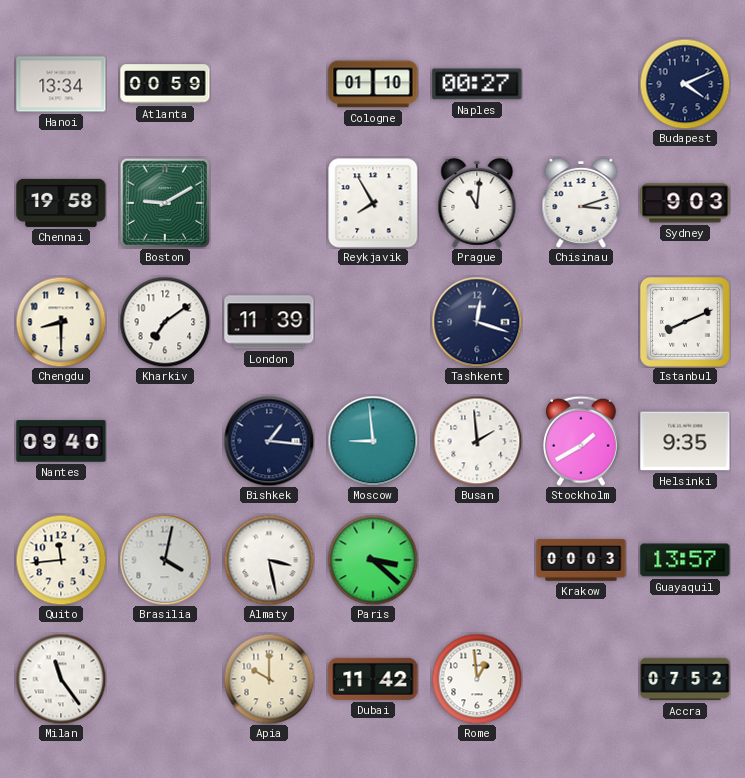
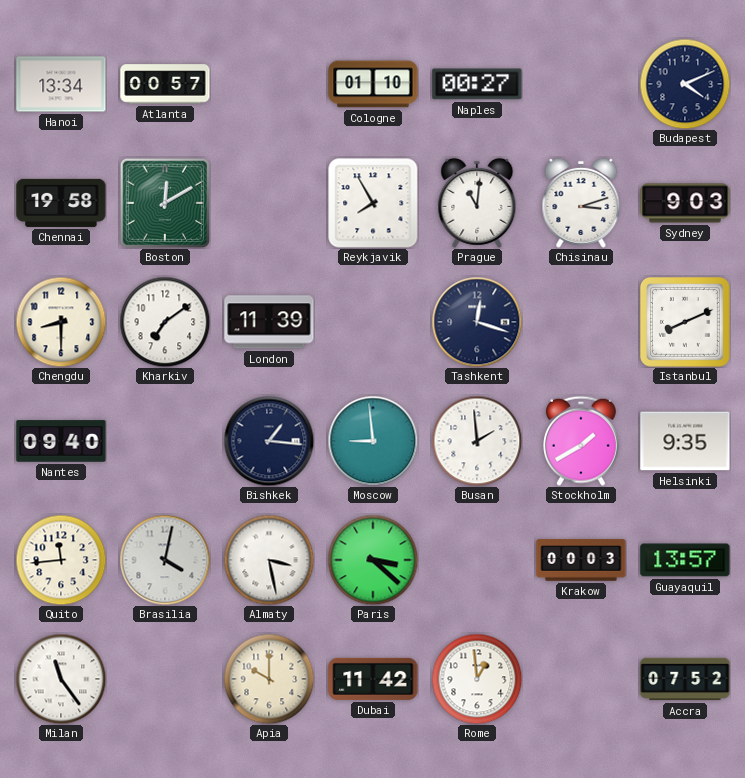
Atlanta: 00:59 -> 00:57
Boston: 9:10 -> 12:10
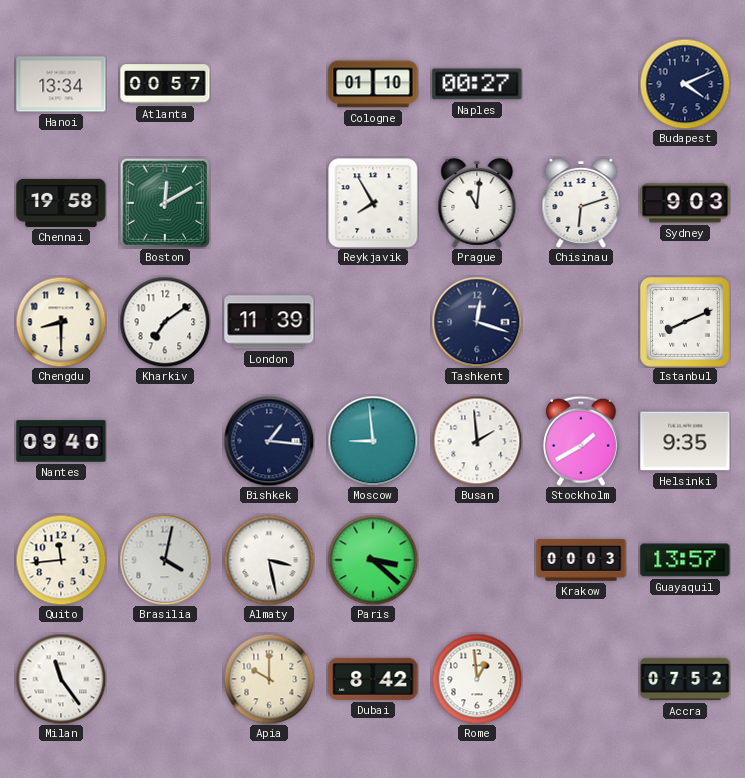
Chisinau: 3:12 -> 6:12
Dubai: 11:42 -> 8:42
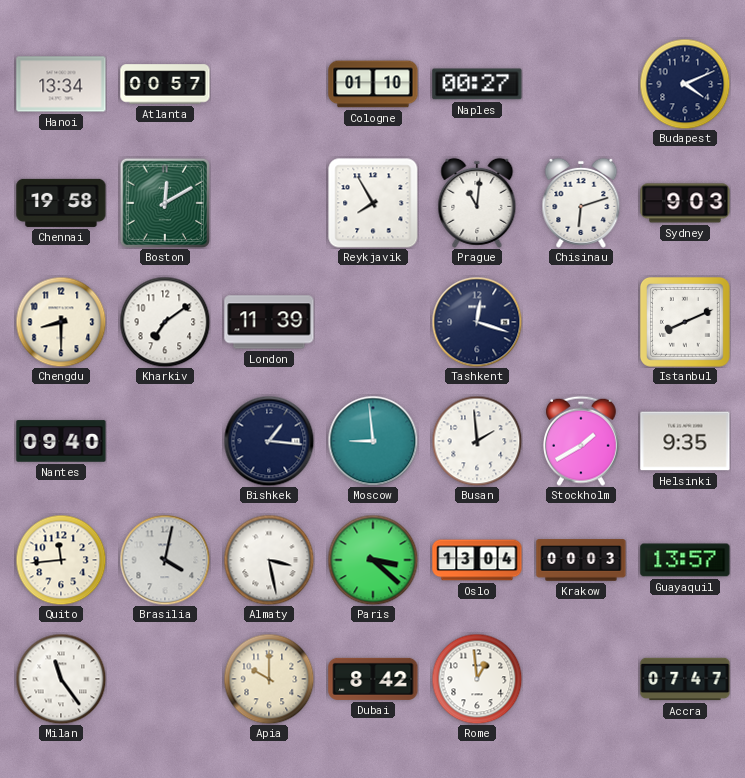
Oslo: none -> 13:04
Accra: 07:52 -> 07:47
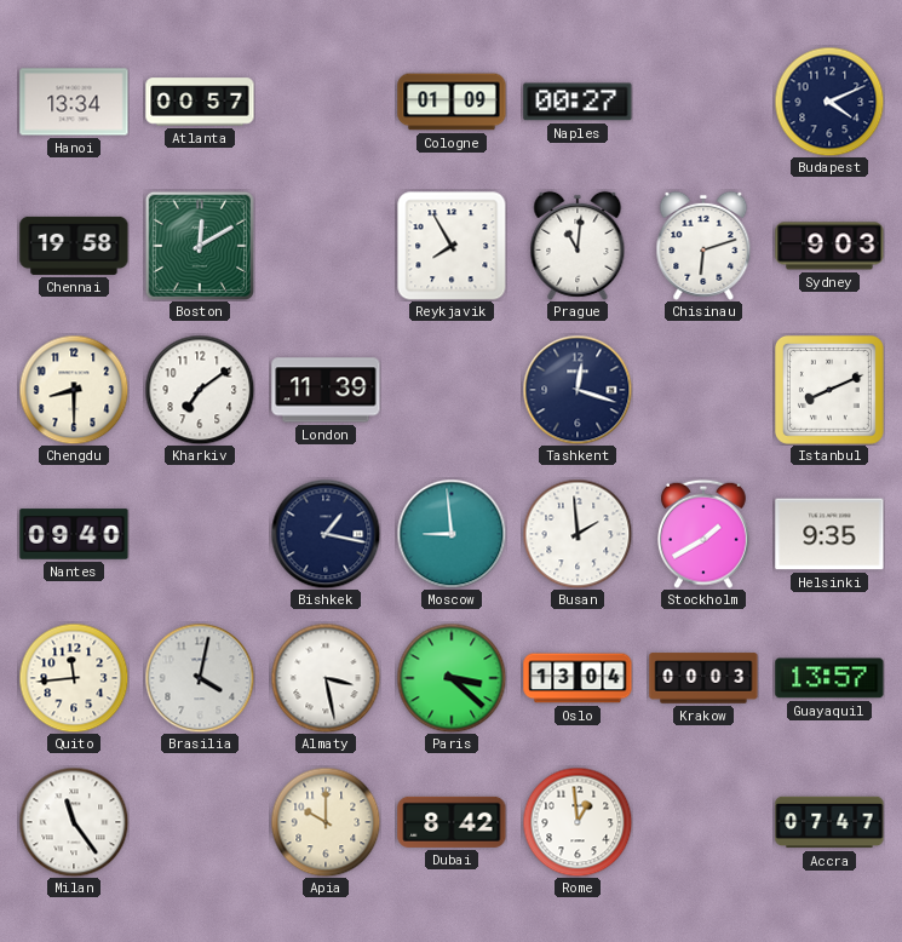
Cologne: 01:10 -> 01:09
Bishkek: 1:16 -> 1:17
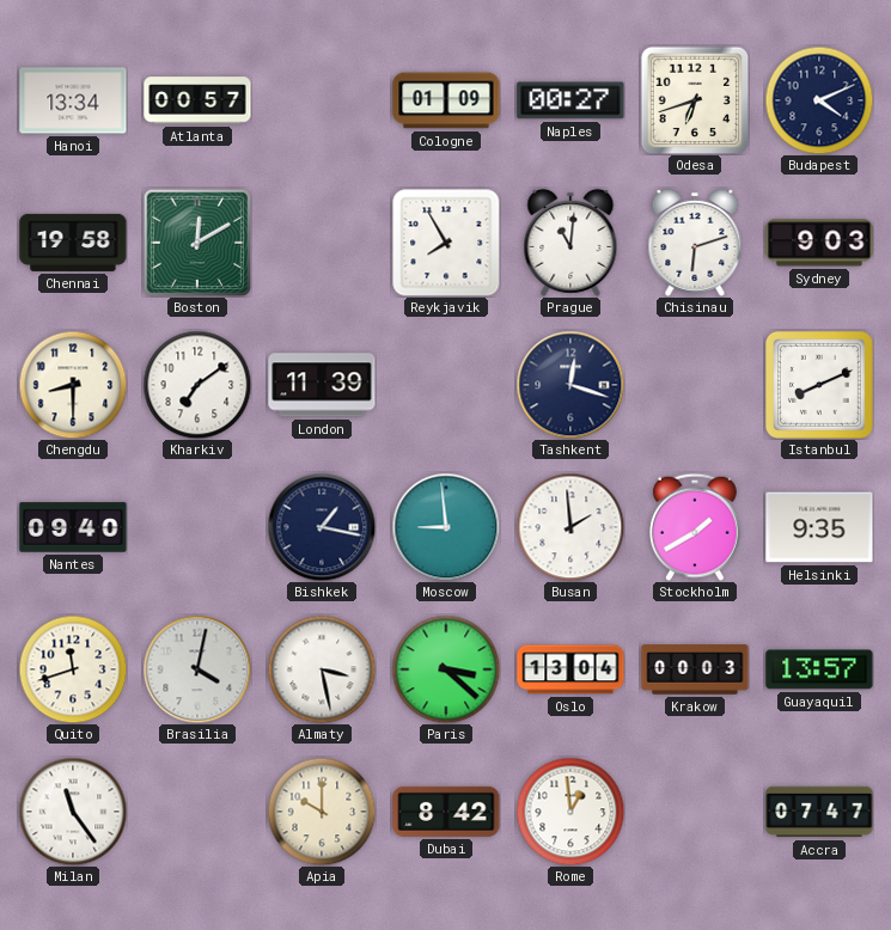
Odesa: none -> 6:42
Quito: 11:44 -> 11:42
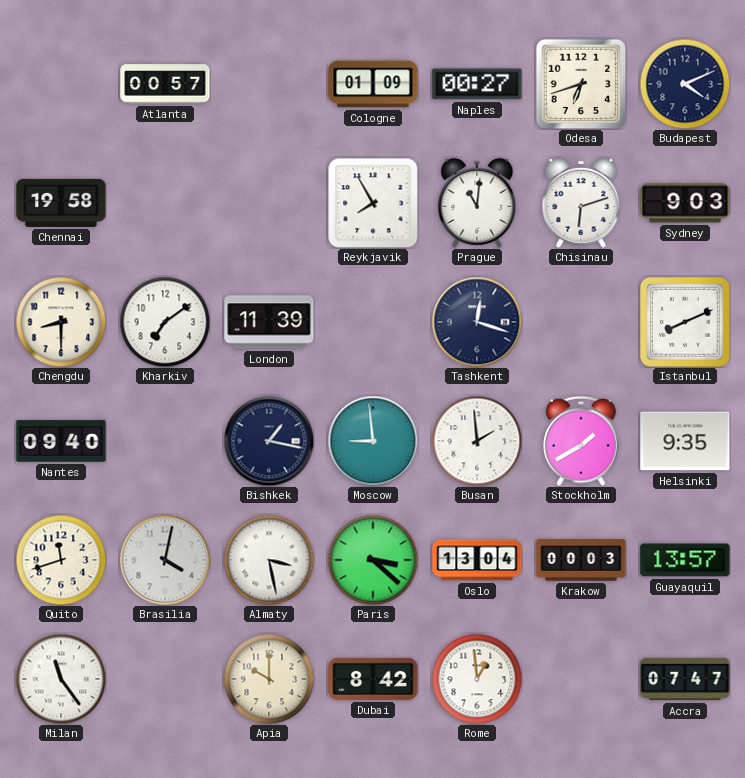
Hanoi: 13:34 -> none
Boston: 12:10 -> none
